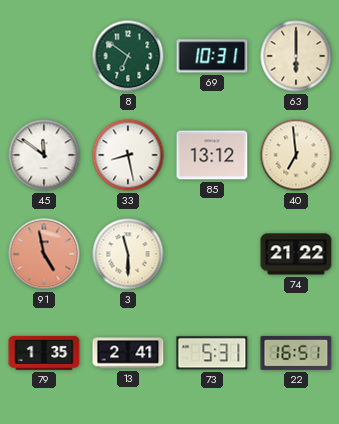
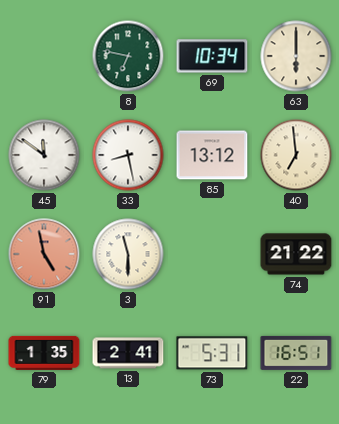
8: 6:51 -> 6:47
69: 10:31 -> 10:34
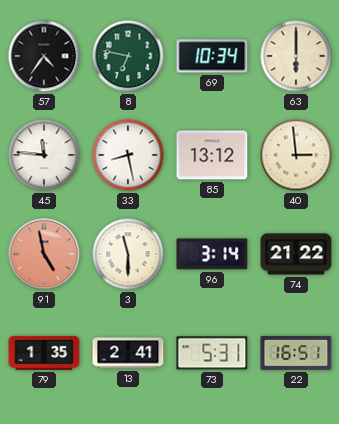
57: none -> 4:36
45: 11:51 -> 11:46
40: 6:59 -> 2:59
96: none -> 3:14
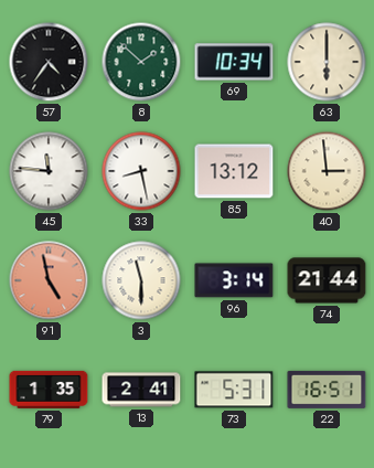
8: 6:47 -> 1:52
74: 21:22 -> 21:44
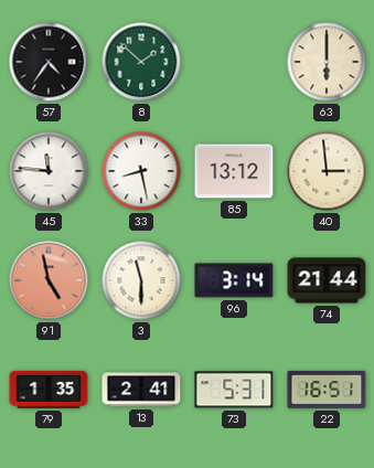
69: 10:34 -> none
